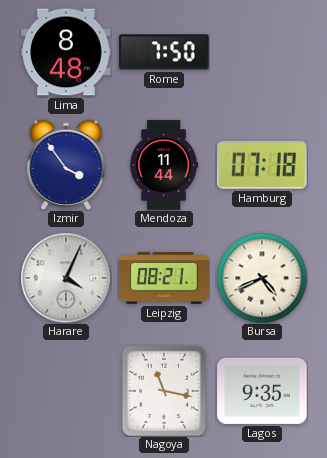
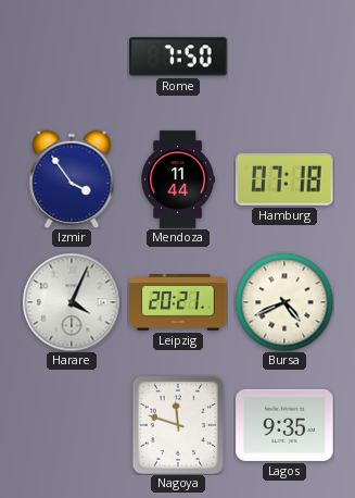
Lima: 8:48 -> none
Leipzig: 08:21 -> 20:21
Nagoya: 11:17 -> 11:48
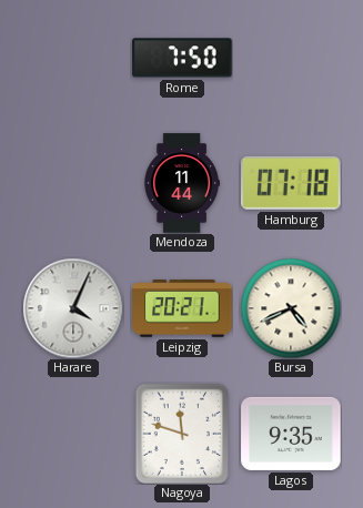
Izmir: 3:54 -> none
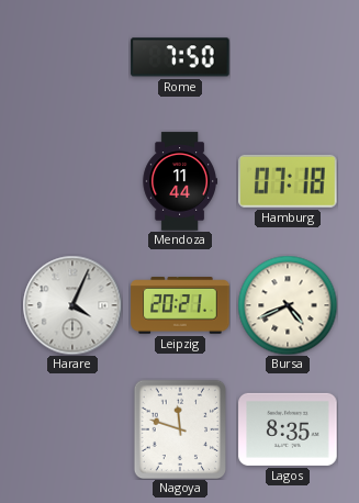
Lagos: 9:35 -> 8:35
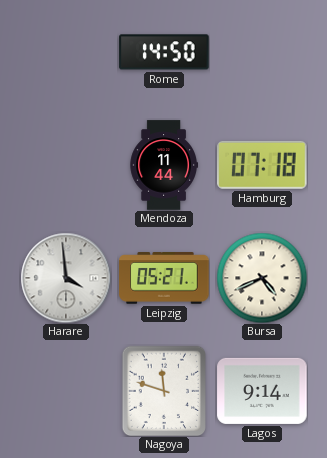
Rome: 7:50 -> 14:50
Harare: 4:04 -> 3:59
Leipzig: 20:21 -> 05:21
Lagos: 8:35 -> 9:14
